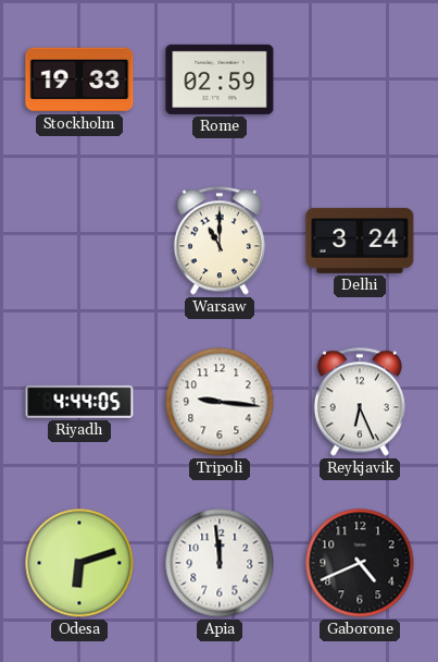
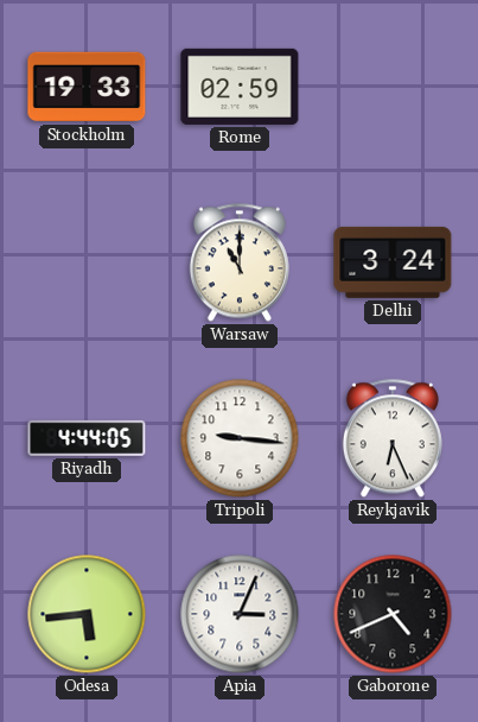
Odesa: 6:12 -> 5:44
Apia: 11:59 -> 3:04
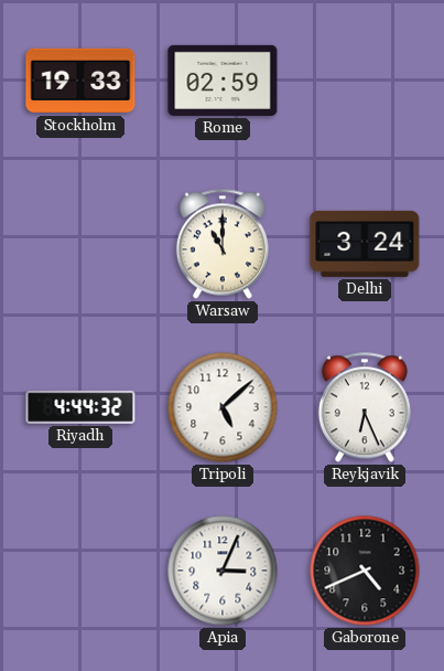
Riyadh: 4:44:05 -> 4:44:32
Tripoli: 9:16 -> 5:08
Odesa: 5:44 -> none
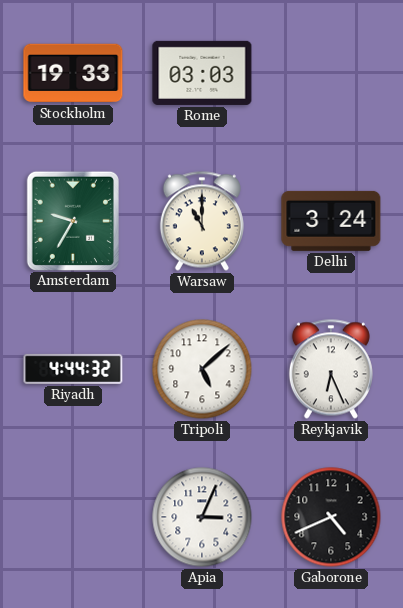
Rome: 02:59 -> 03:03
Amsterdam: none -> 9:35
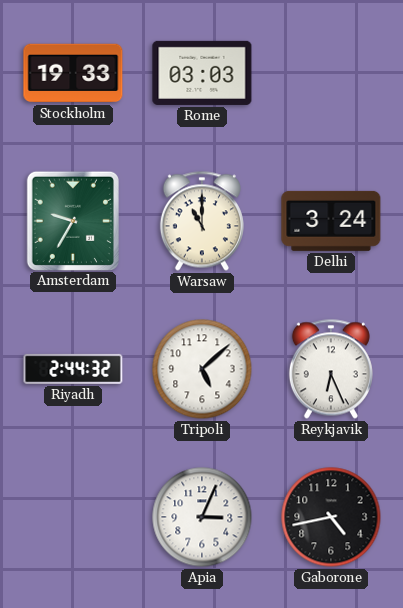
Riyadh: 4:44 -> 2:44
Gaborone: 4:41 -> 4:43
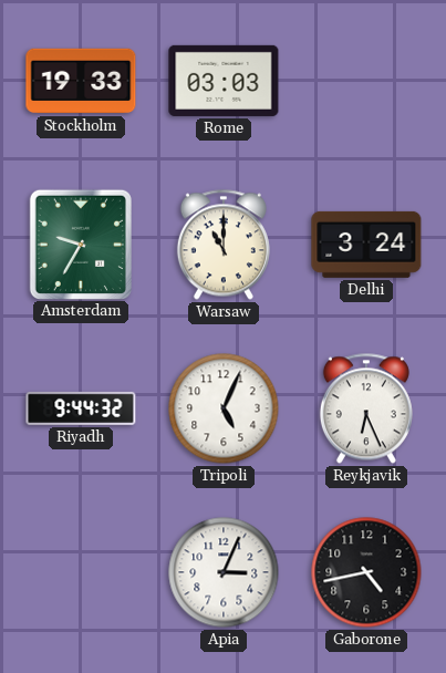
Riyadh: 2:44 -> 9:44
Tripoli: 5:08 -> 5:04
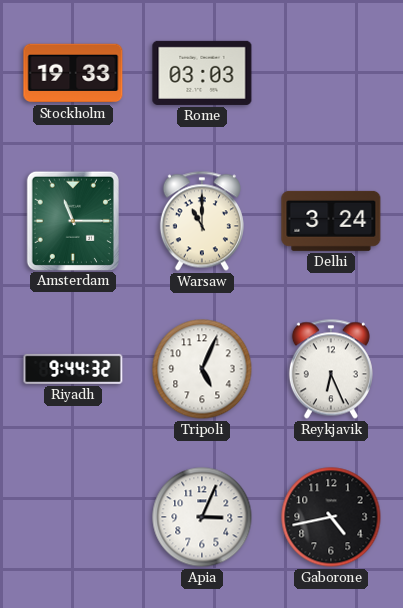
Amsterdam: 9:35 -> 11:15
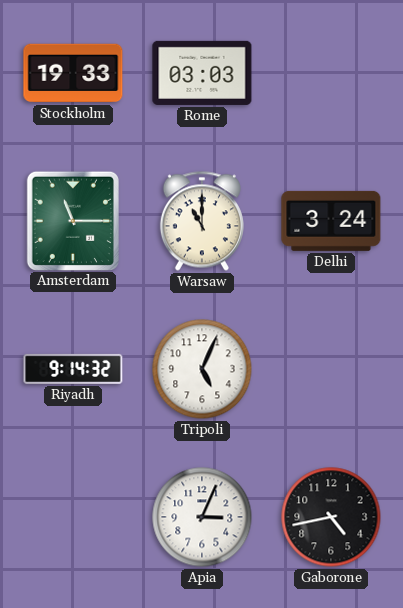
Riyadh: 9:44 -> 9:14
Reykjavik: 6:26 -> none
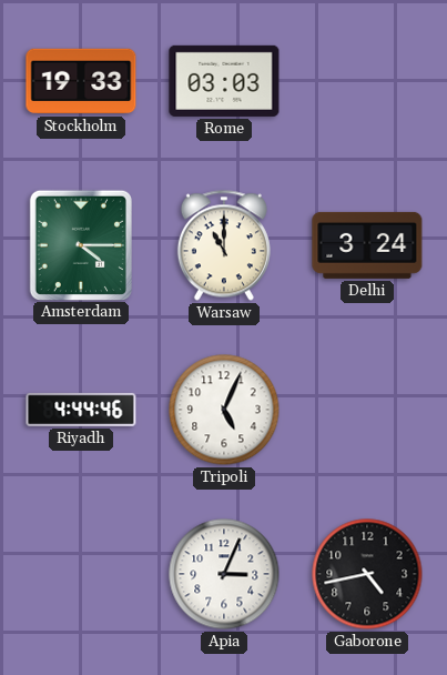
Amsterdam: 11:15 -> 4:15
Riyadh: 9:14 -> 4:44
